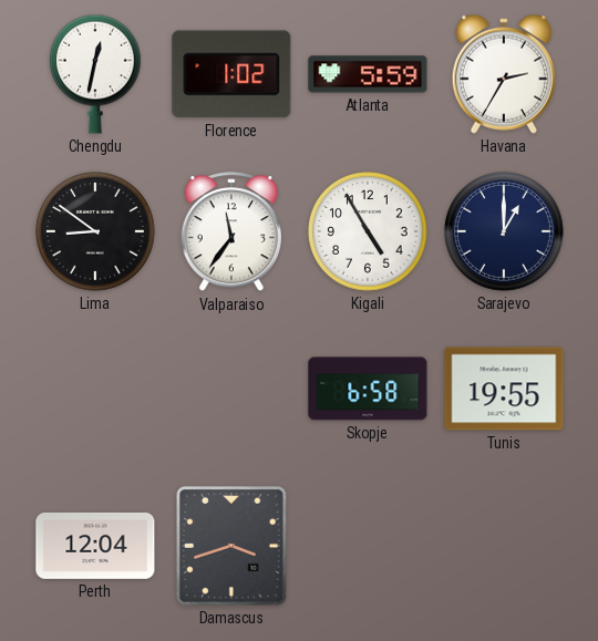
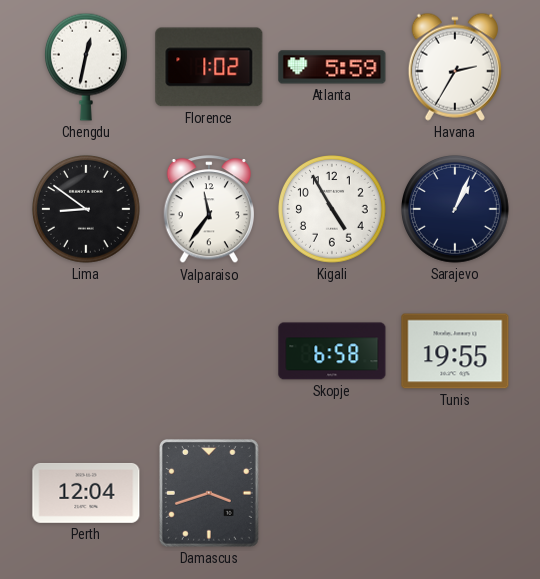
Sarajevo: 1:00 -> 1:04
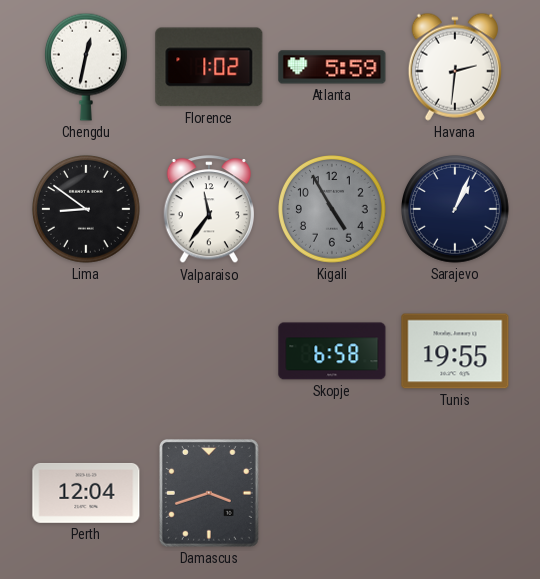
Havana: 2:35 -> 2:31
Kigali dial: white -> grey
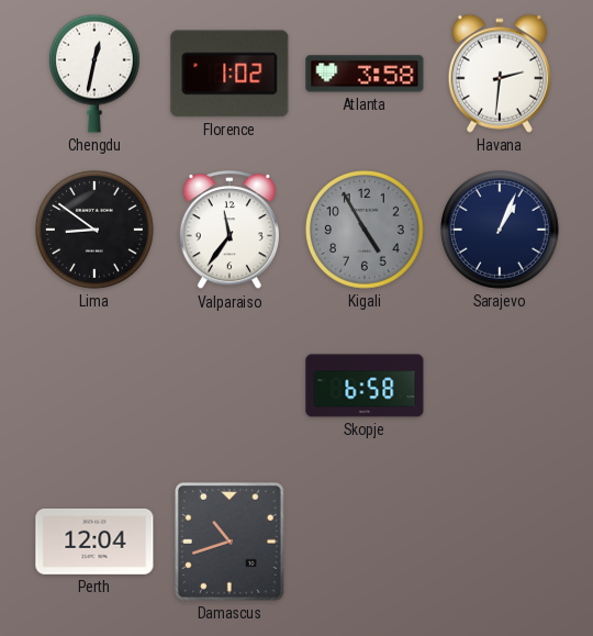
Atlanta: 5:59 -> 3:58
Tunis: 19:55 -> none
Damascus: 3:42 -> 10:42
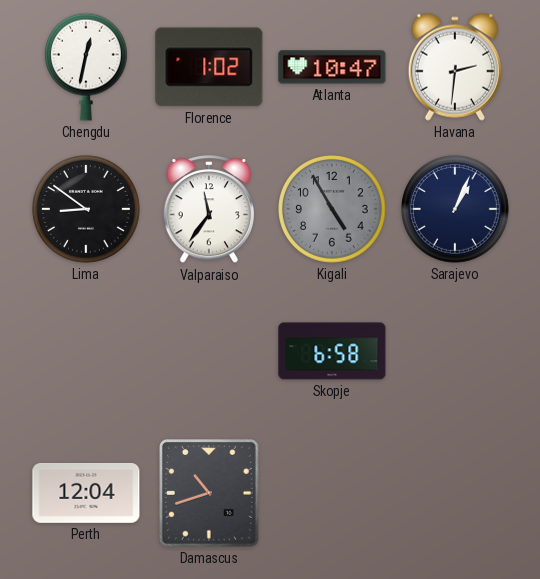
Atlanta: 3:58 -> 10:47
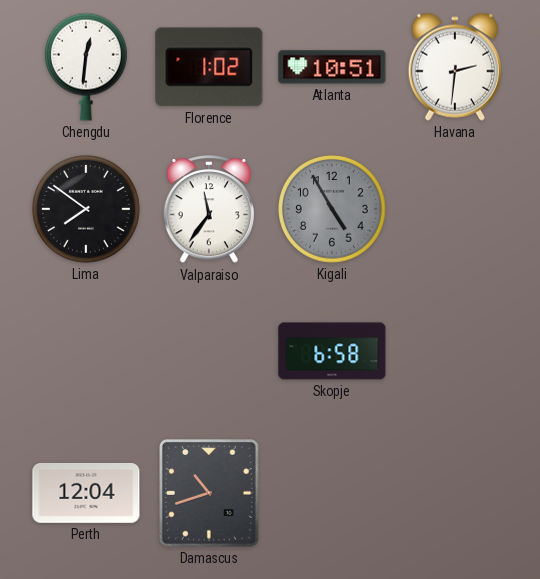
Chengdu: 12:32 -> 12:31
Atlanta: 10:47 -> 10:51
Lima: 8:51 -> 7:51
Sarajevo: 1:04 -> none
